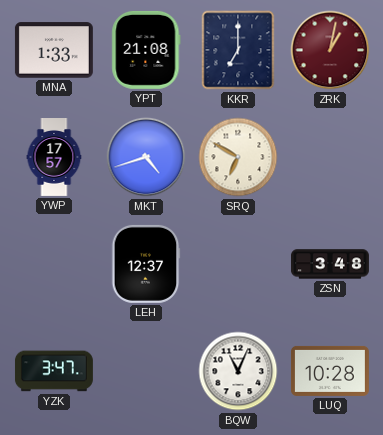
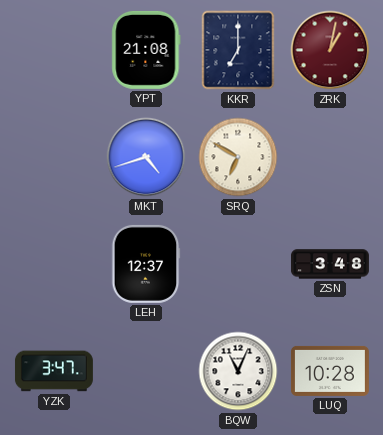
MNA: 1:33 -> none
YWP: 17:57 -> none
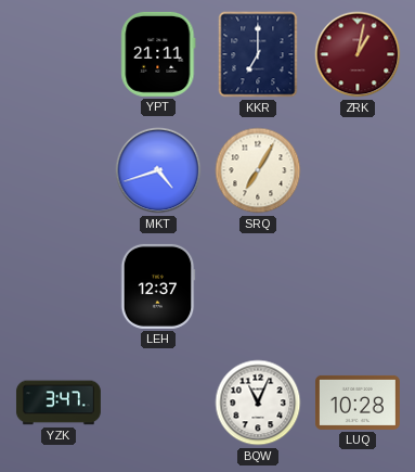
YPT: 21:08 -> 21:11
SRQ: 6:50 -> 7:05
ZSN: 3:48 -> none
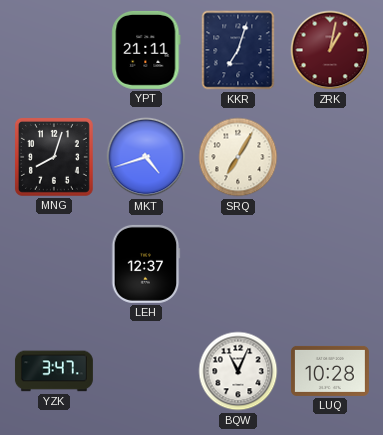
KKR: 7:00 -> 7:03
MNG: none -> 8:03
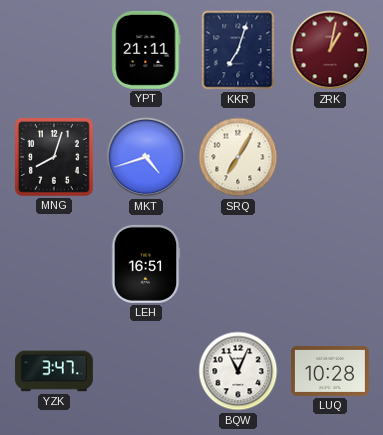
LEH: 12:37 -> 16:51
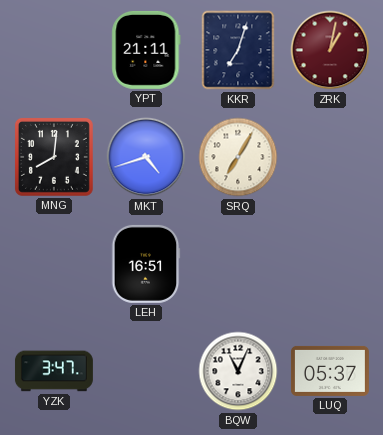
MNG: 8:03 -> 8:01
LUQ: 10:28 -> 05:37
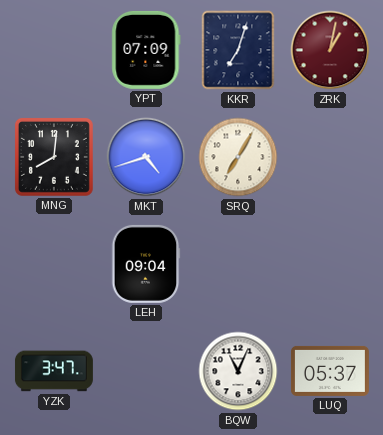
YPT: 21:11 -> 07:09
LEH: 16:51 -> 09:04
